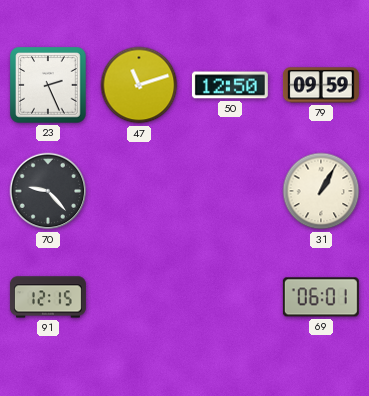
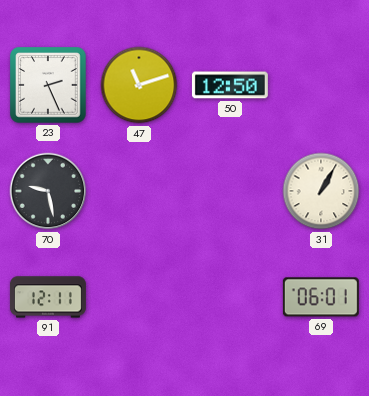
79: 09:59 -> none
70: 9:23 -> 9:28
91: 12:15 -> 12:11
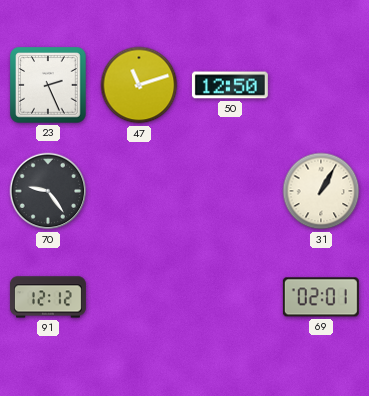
70: 9:28 -> 9:24
91: 12:11 -> 12:12
69: 06:01 -> 02:01
